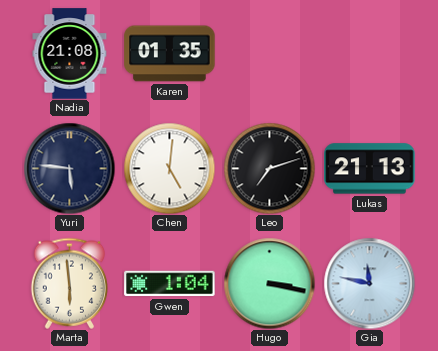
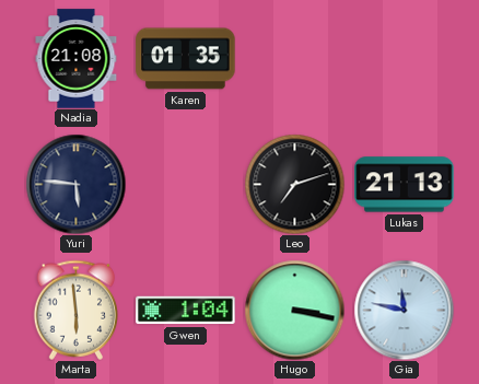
Chen: 5:01 -> none
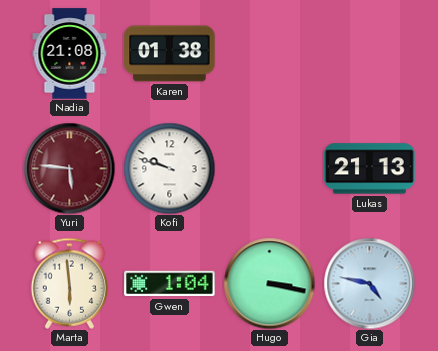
Karen: 01:35 -> 01:38
Yuri dial: navy -> burgundy
Kofi: none -> 9:48
Leo: 7:12 -> none
Gia: 11:47 -> 4:47
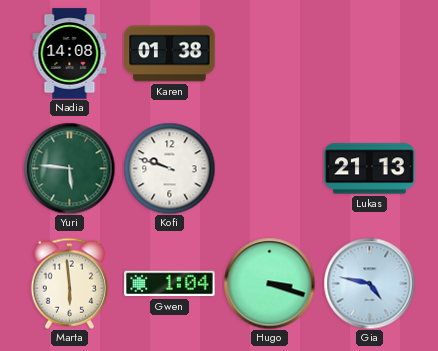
Nadia: 21:08 -> 14:08
Yuri dial: burgundy -> green
Hugo: 3:17 -> 3:18
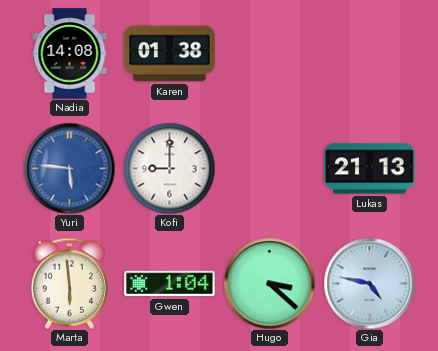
Yuri dial: green -> blue
Kofi: 9:48 -> 9:00
Hugo: 3:18 -> 3:22
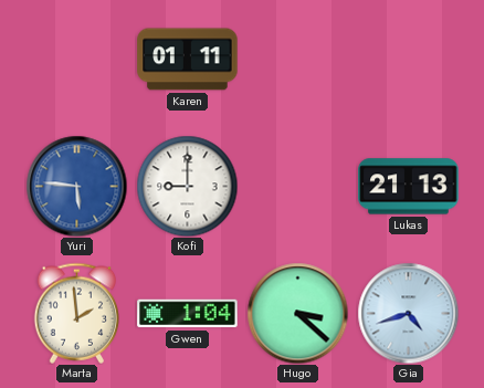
Nadia: 14:08 -> none
Karen: 01:38 -> 01:11
Marta: 5:59 -> 1:59
Gia: 4:47 -> 4:42
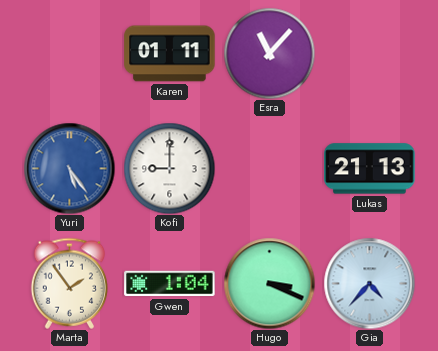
Esra: none -> 11:07
Yuri: 5:46 -> 5:24
Marta: 1:59 -> 1:54
Hugo: 3:22 -> 3:19
Gia: 4:42 -> 4:37
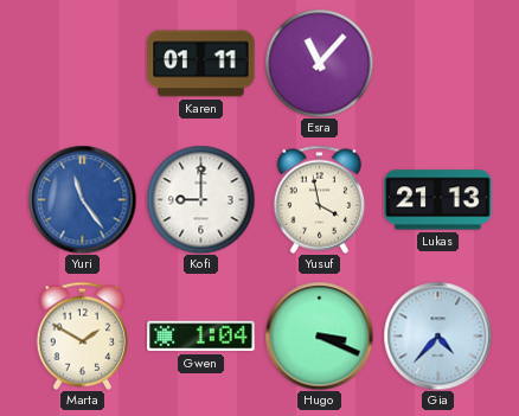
Yuri: 5:24 -> 11:24
Yusuf: none -> 3:58
Marta: 1:54 -> 1:50
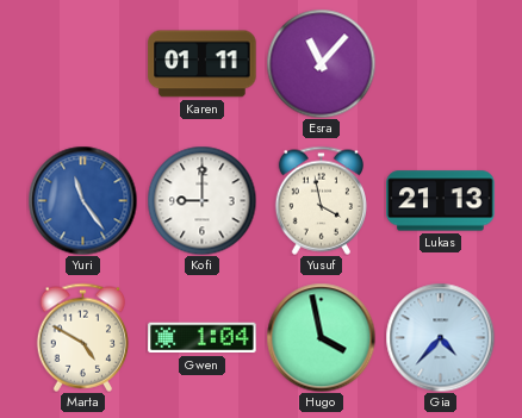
Marta: 1:50 -> 4:50
Hugo: 3:19 -> 3:58
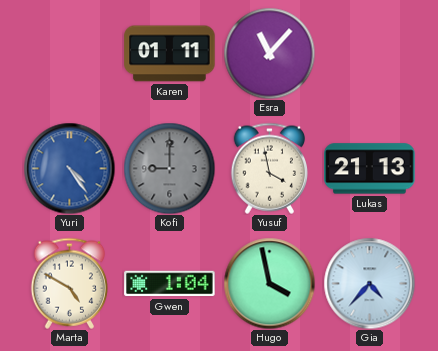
Yuri: 11:24 -> 4:24
Kofi dial: white -> grey
